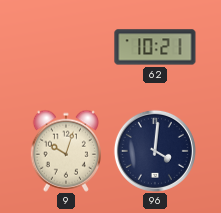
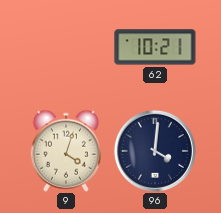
9: 10:03 -> 4:03
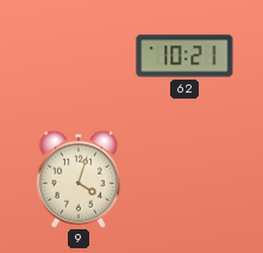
96: 4:01 -> none
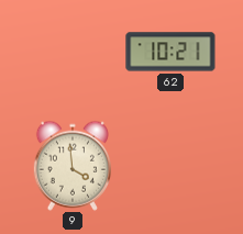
9: 4:03 -> 3:59
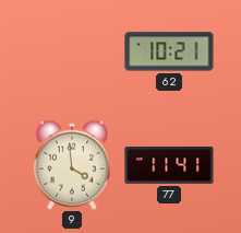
77: none -> 11:41
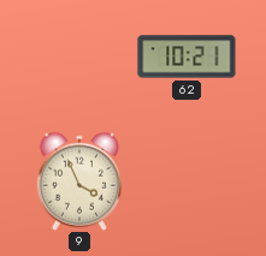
9: 3:59 -> 3:56
77: 11:41 -> none
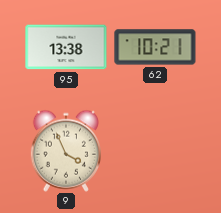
95: none -> 13:38
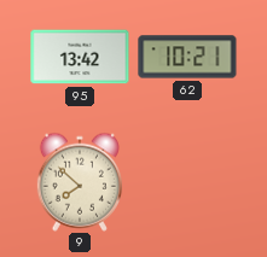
95: 13:38 -> 13:42
9: 3:56 -> 7:52
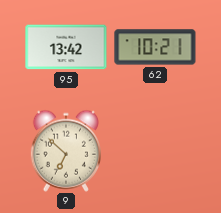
9: 7:52 -> 6:52
